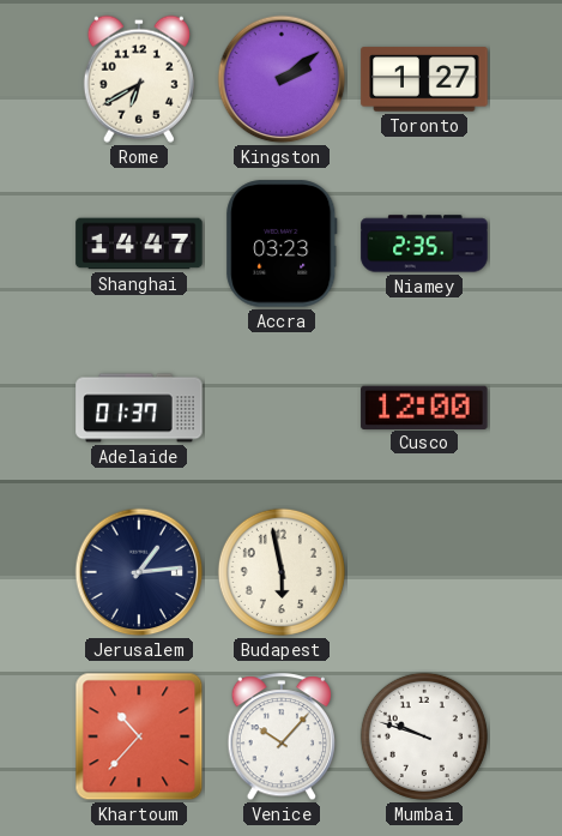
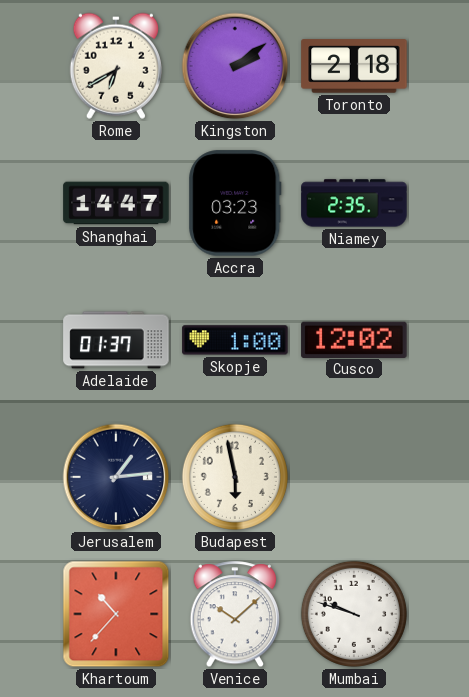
Toronto: 1:27 -> 2:18
Skopje: none -> 1:00
Cusco: 12:00 -> 12:02
Venice: 10:07 -> 10:08
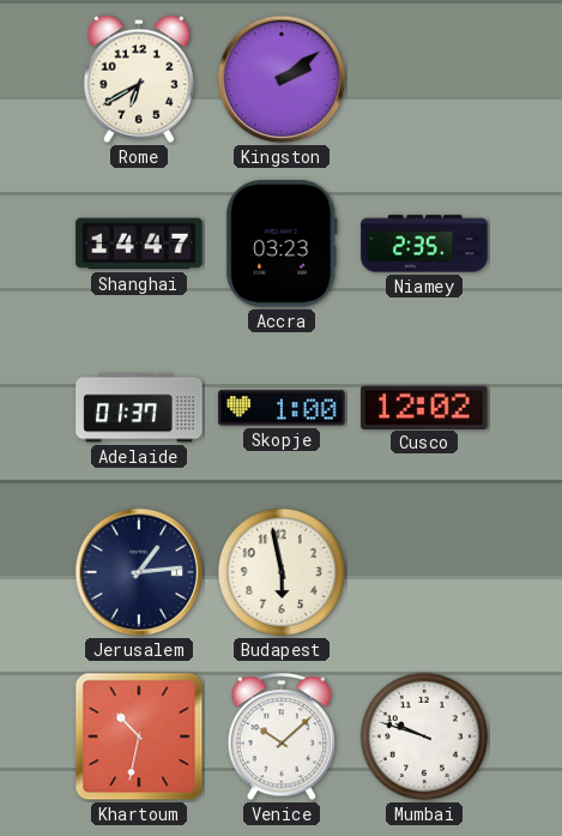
Toronto: 2:18 -> none
Khartoum: 10:37 -> 10:32
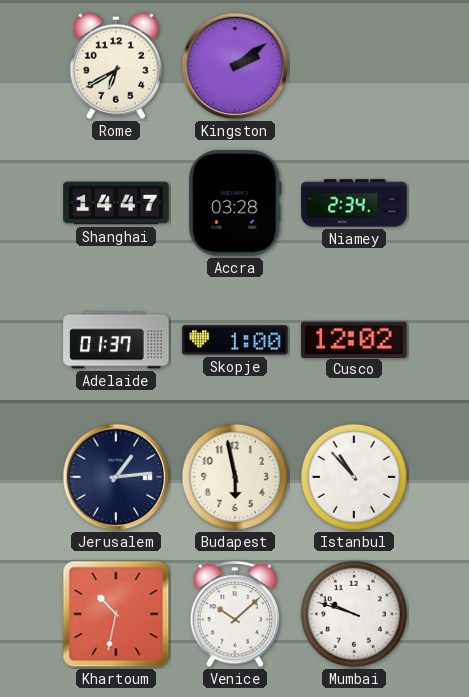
Accra: 03:23 -> 03:28
Niamey: 2:35 -> 2:34
Istanbul: none -> 10:53
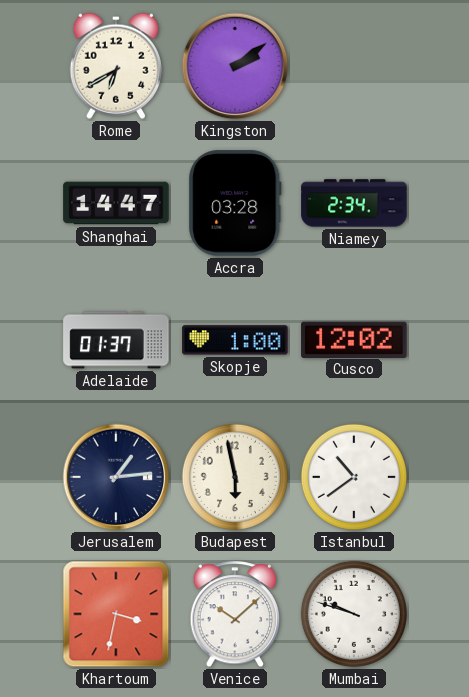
Istanbul: 10:53 -> 10:39
Khartoum: 10:32 -> 3:32
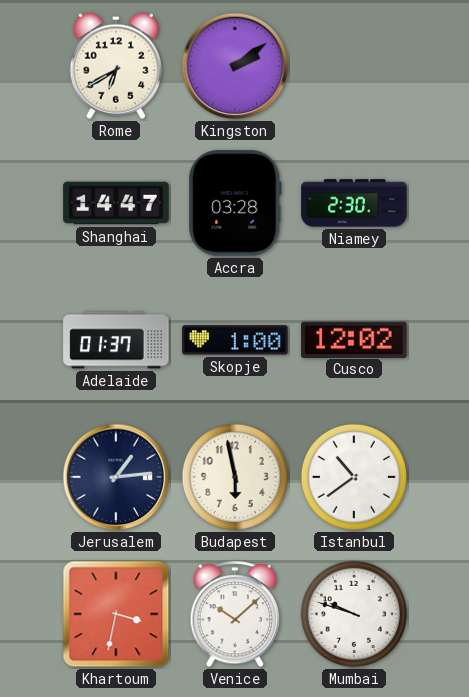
Niamey: 2:34 -> 2:30
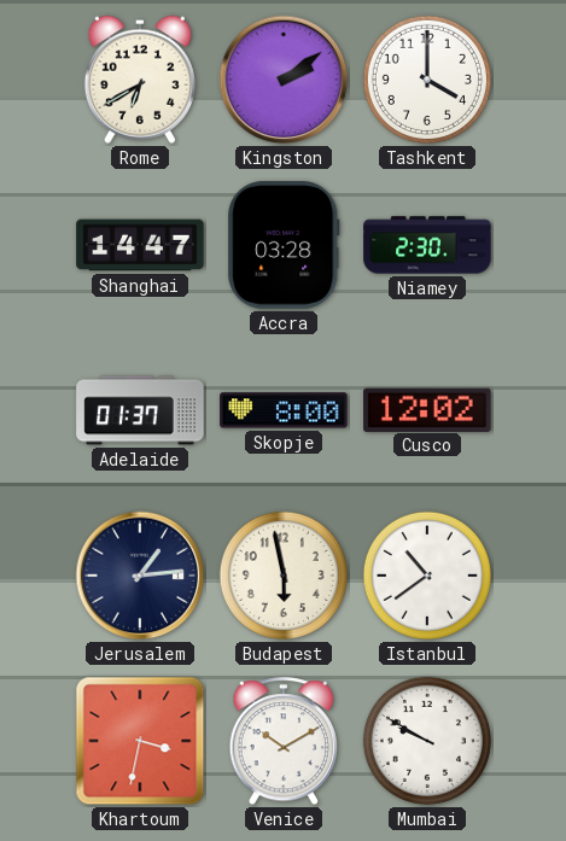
Tashkent: none -> 4:00
Skopje: 1:00 -> 8:00
Venice: 10:08 -> 10:10
Mumbai: 9:48 -> 9:50
